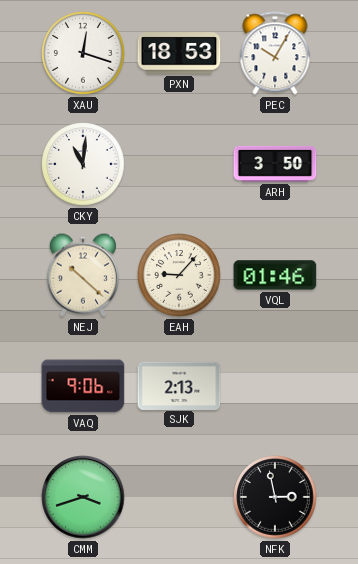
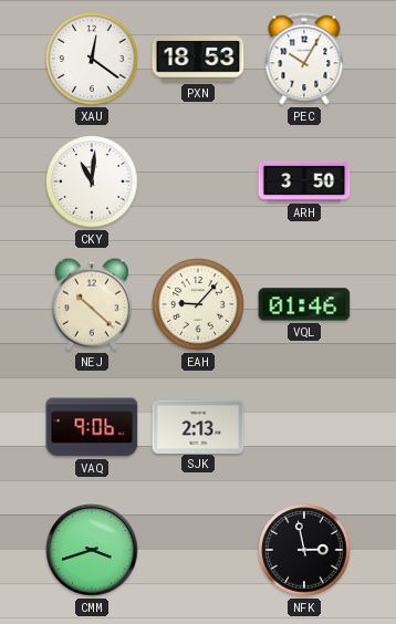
XAU: 12:18 -> 12:21
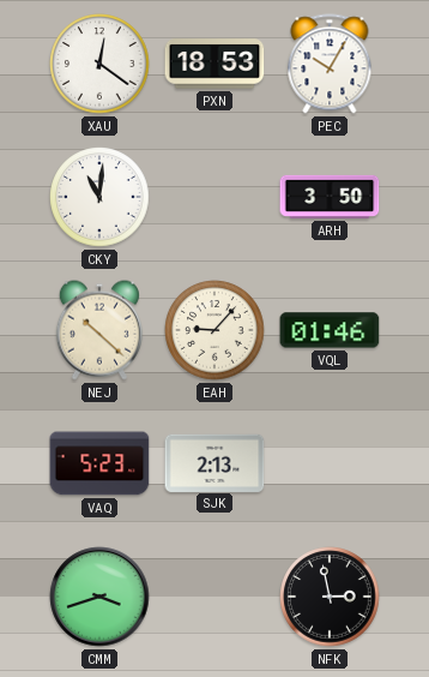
VAQ: 9:06 -> 5:23
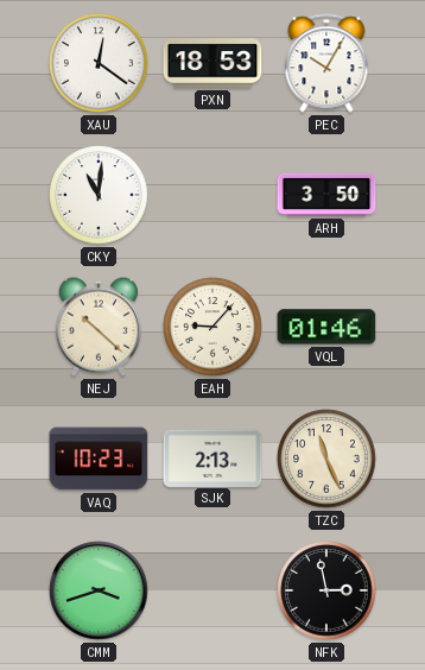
VAQ: 5:23 -> 10:23
TZC: none -> 11:26
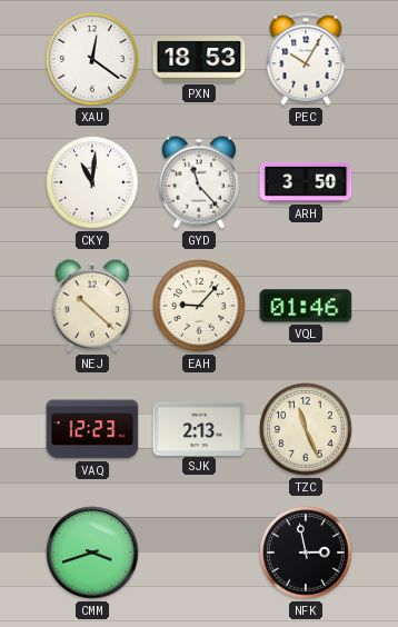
GYD: none -> 11:23
VAQ: 10:23 -> 12:23
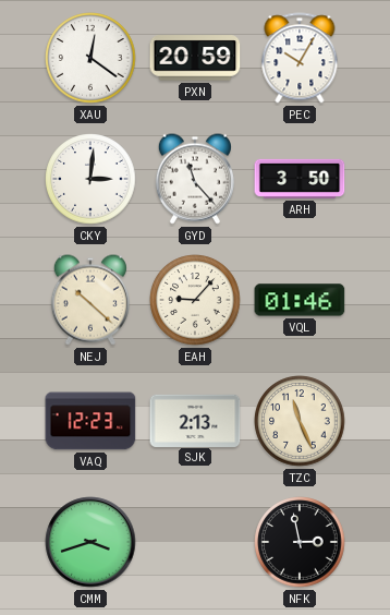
PXN: 18:53 -> 20:59
CKY: 11:01 -> 3:01
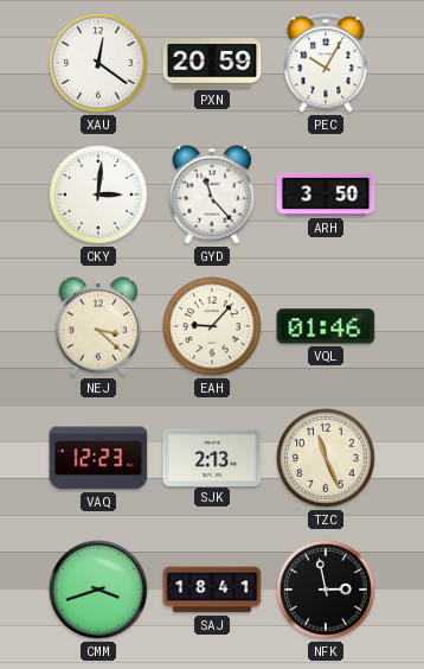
NEJ: 10:22 -> 3:22
SAJ: none -> 18:41
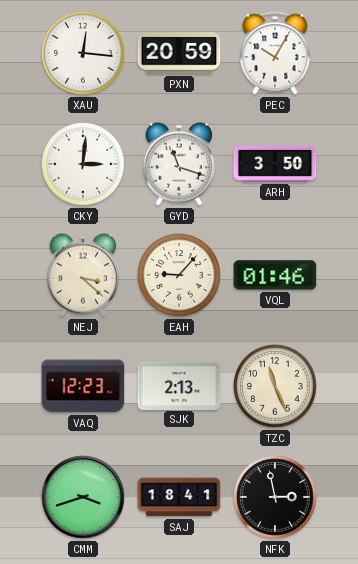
XAU: 12:21 -> 12:16
GYD: 11:23 -> 11:18
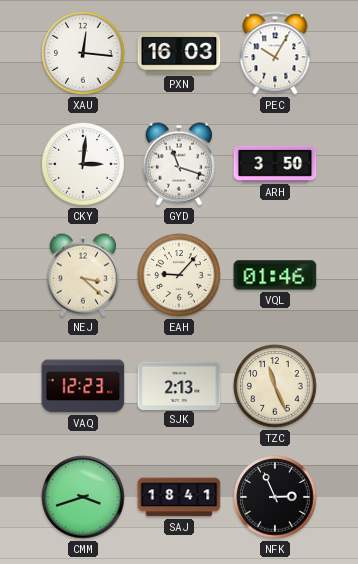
PXN: 20:59 -> 16:03
NFK: 2:58 -> 2:56
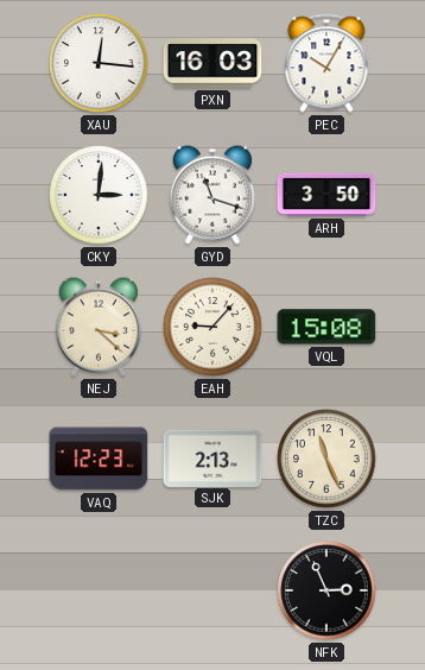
VQL: 01:46 -> 15:08
CMM: 3:42 -> none
SAJ: 18:41 -> none
